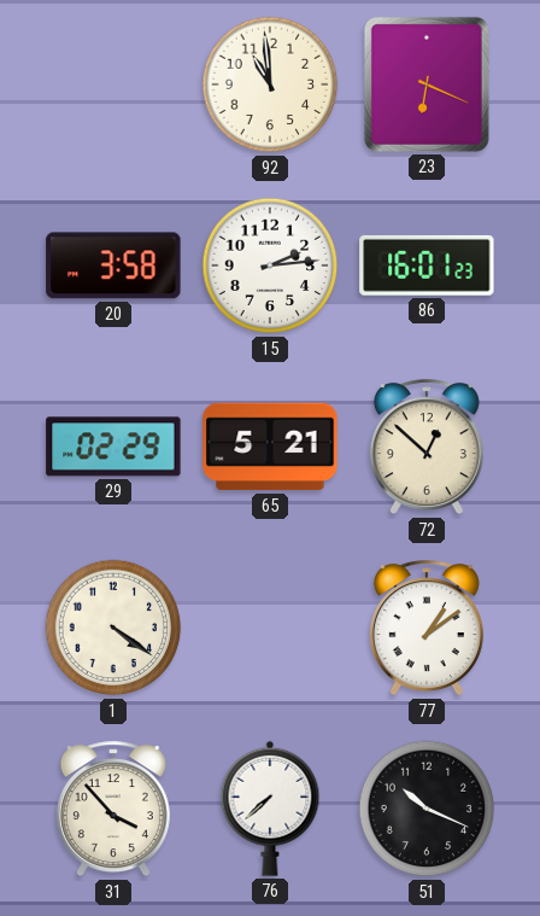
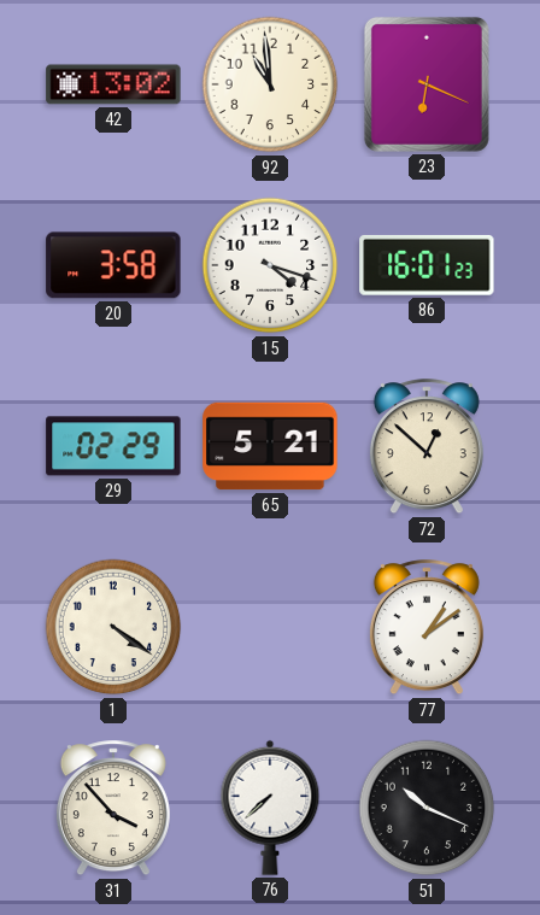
42: none -> 13:02
15: 2:14 -> 4:18
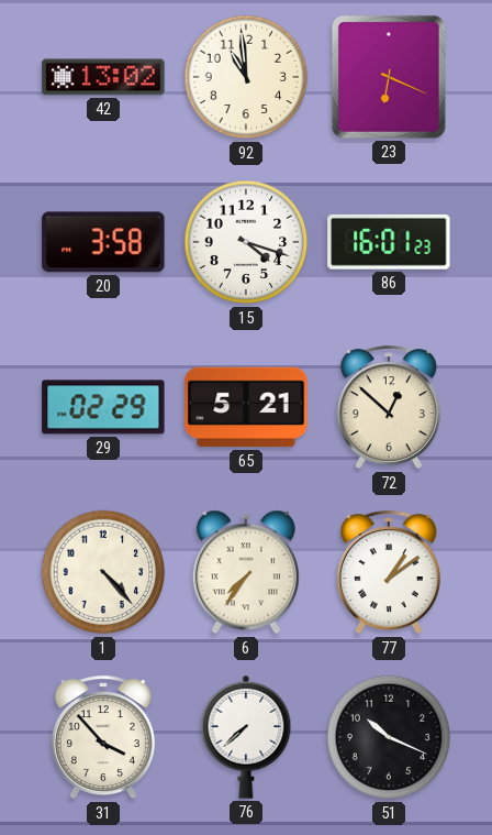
1: 4:21 -> 4:23
6: none -> 7:36
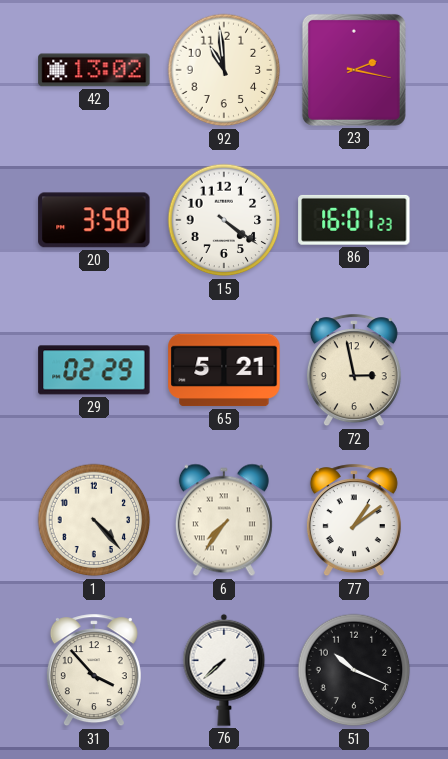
23: 6:19 -> 2:17
15: 4:18 -> 4:21
72: 12:52 -> 2:58
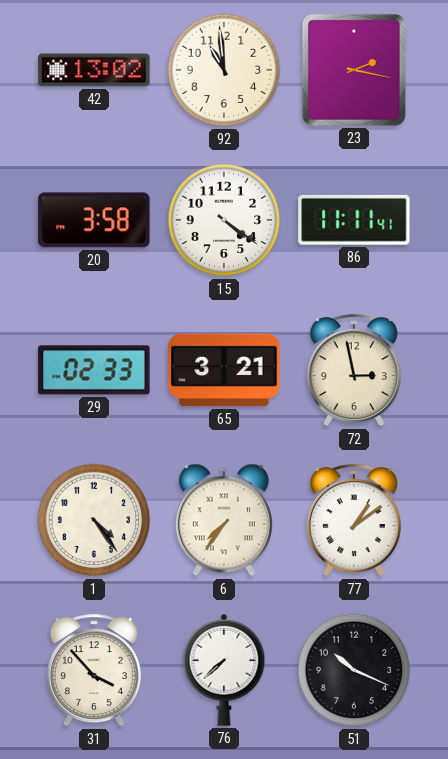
86: 16:01 -> 11:11
29: 02:29 -> 02:33
65: 5:21 -> 3:21
1: 4:23 -> 4:24
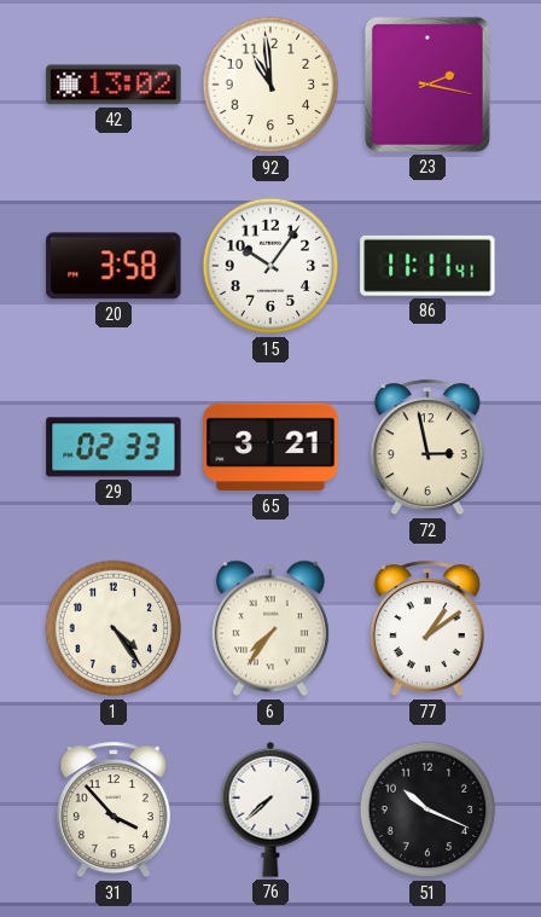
15: 4:21 -> 10:06
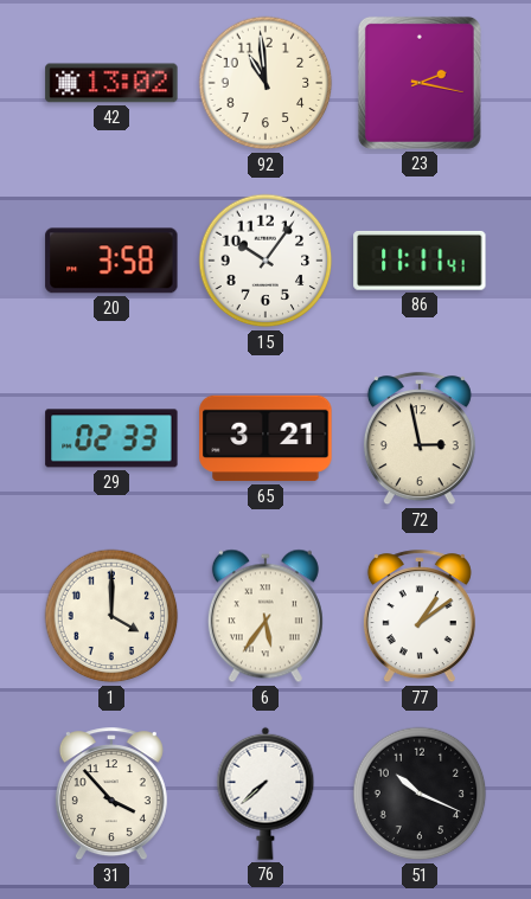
1: 4:24 -> 4:00
6: 7:36 -> 5:36
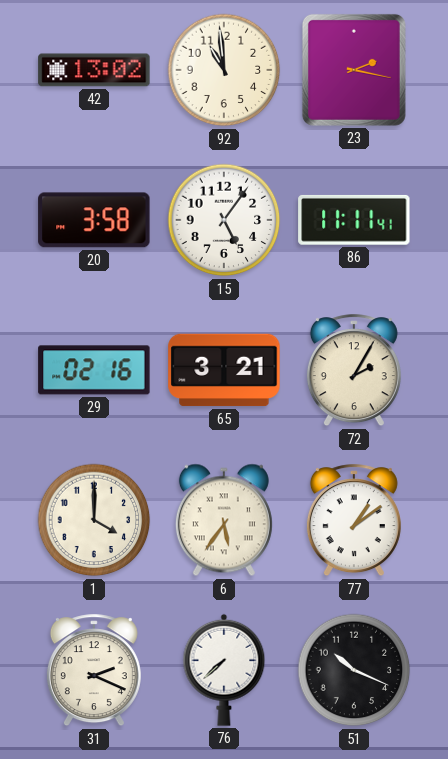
15: 10:06 -> 5:06
29: 02:33 -> 02:16
72: 2:58 -> 2:05
31: 3:53 -> 2:19
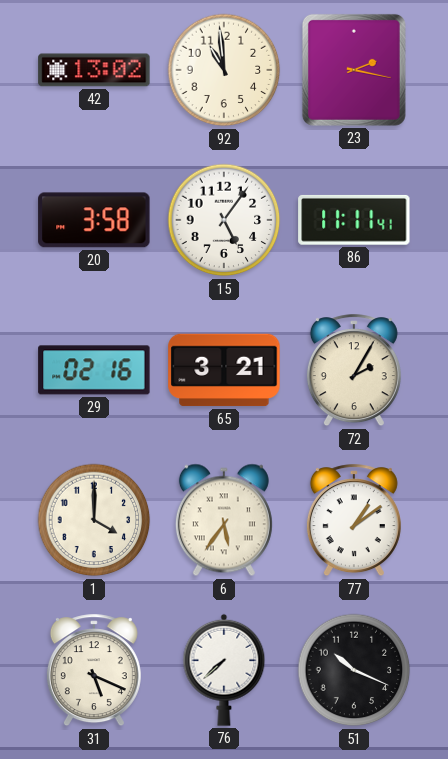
31: 2:19 -> 5:19
